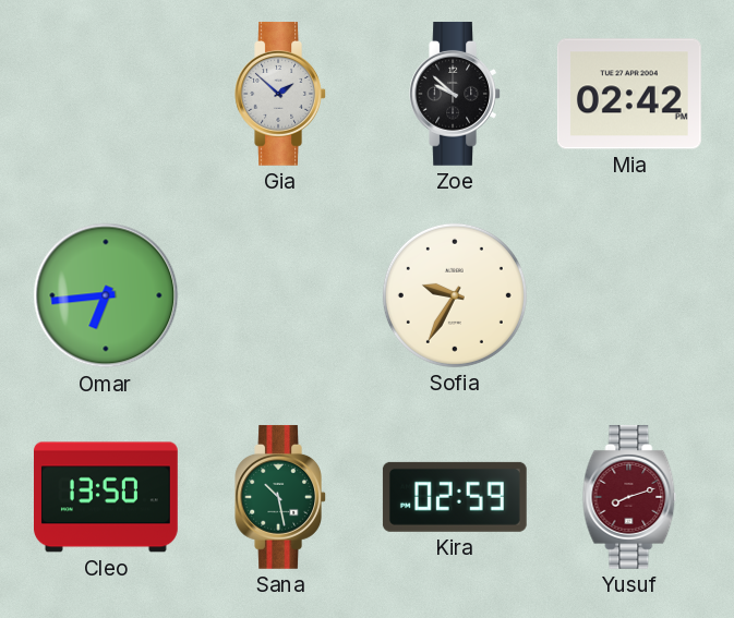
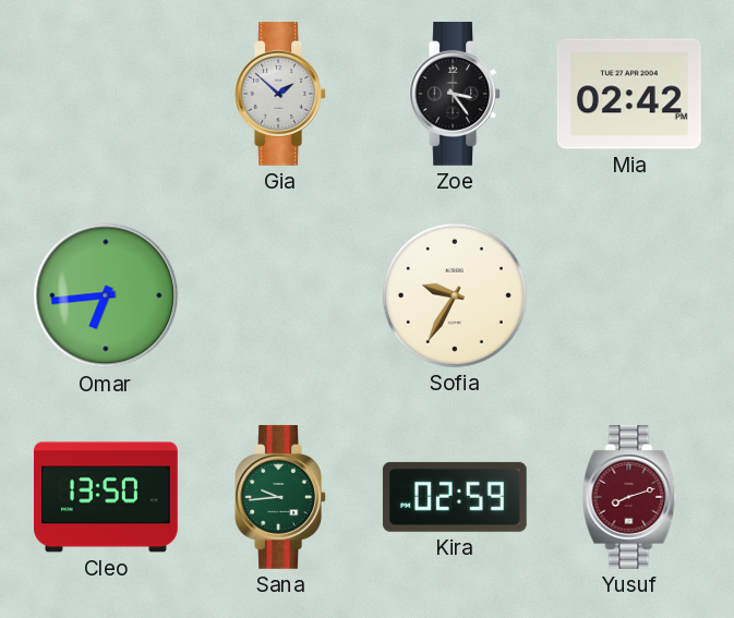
Zoe: 9:52 -> 3:24
Sana: 10:28 -> 9:44
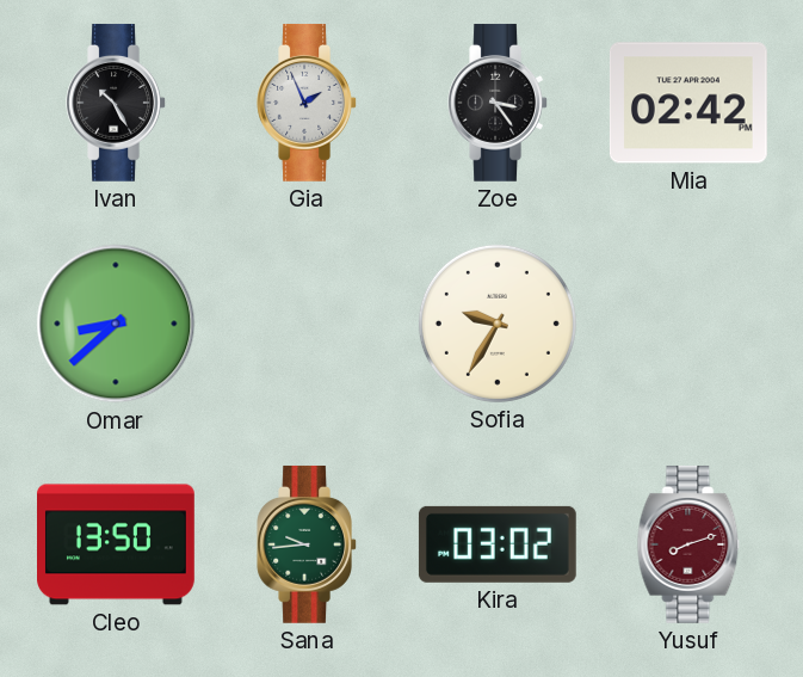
Ivan: none -> 10:25
Gia: 1:52 -> 1:56
Omar: 6:44 -> 8:38
Kira: 02:59 -> 03:02
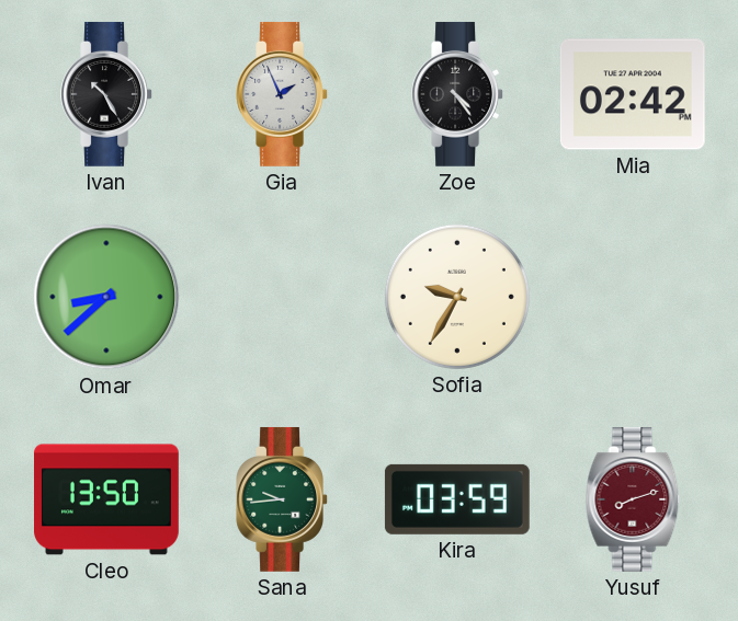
Zoe: 3:24 -> 4:24
Kira: 03:02 -> 03:59
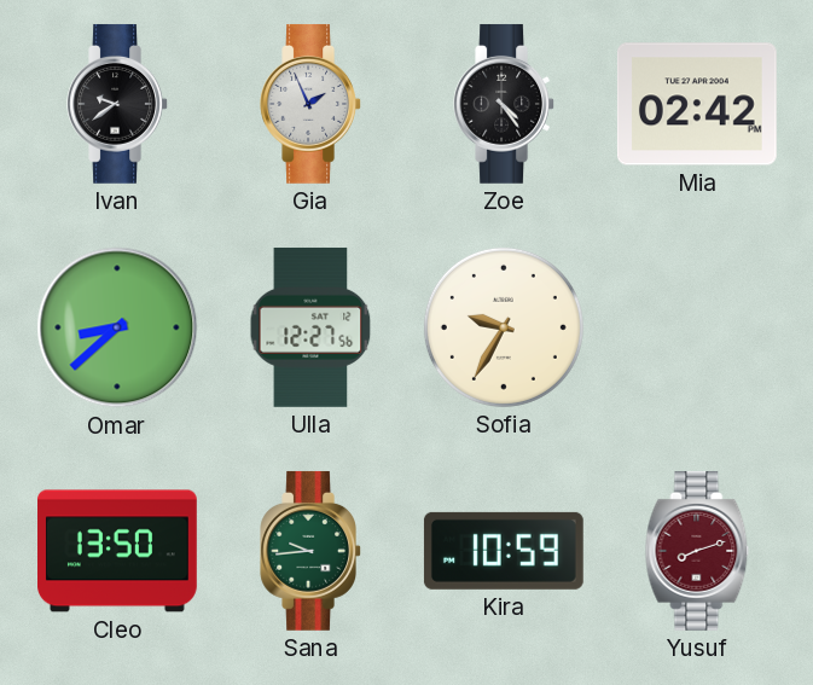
Ivan: 10:25 -> 9:39
Ulla: none -> 12:27
Kira: 03:59 -> 10:59
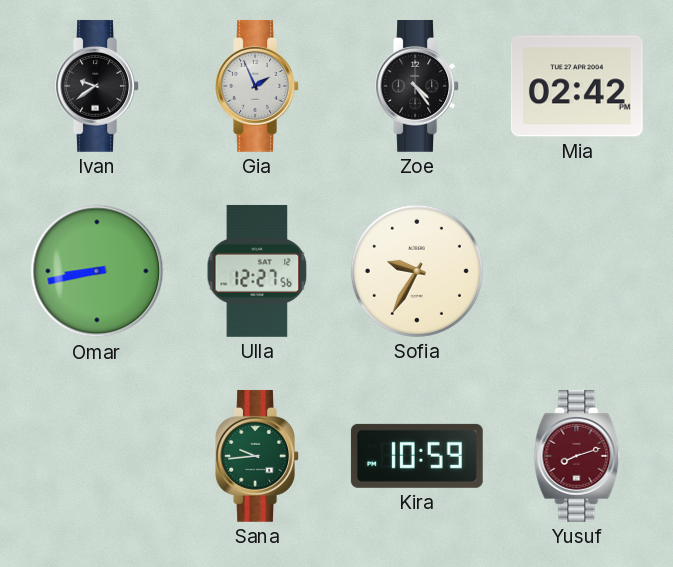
Omar: 8:38 -> 8:43
Cleo: 13:50 -> none
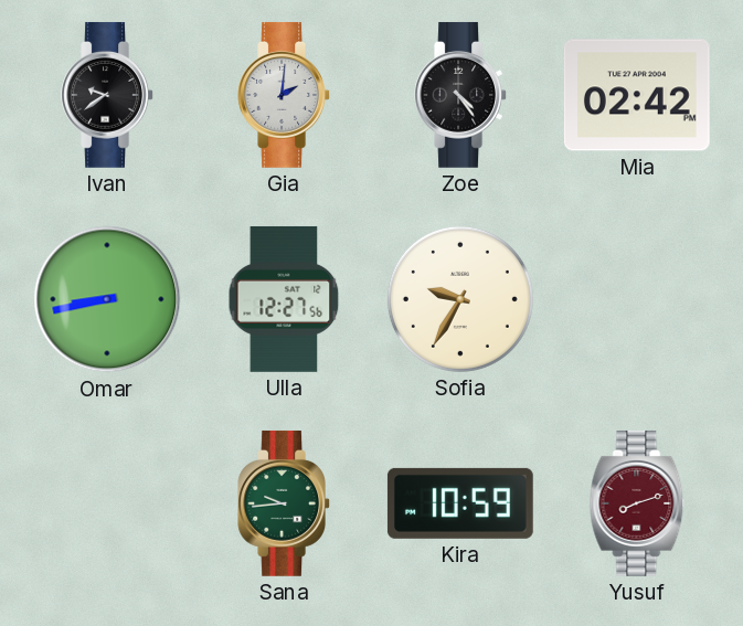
Gia: 1:56 -> 2:01
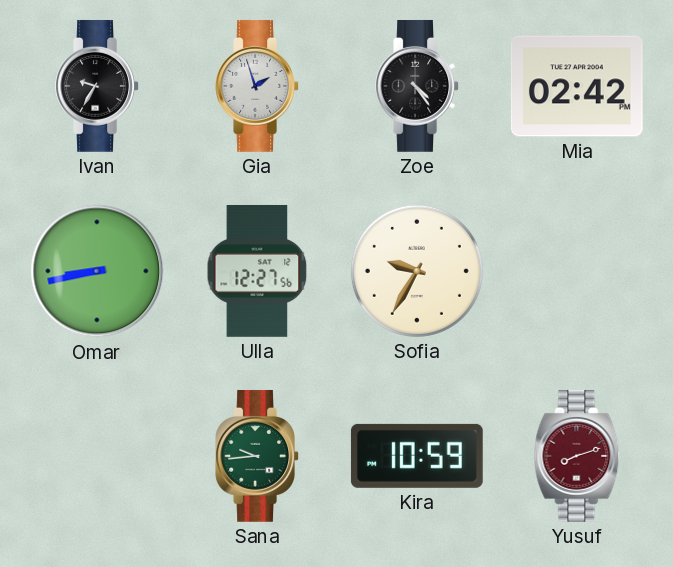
Ivan: 9:39 -> 9:35
Gia: 2:01 -> 1:57
